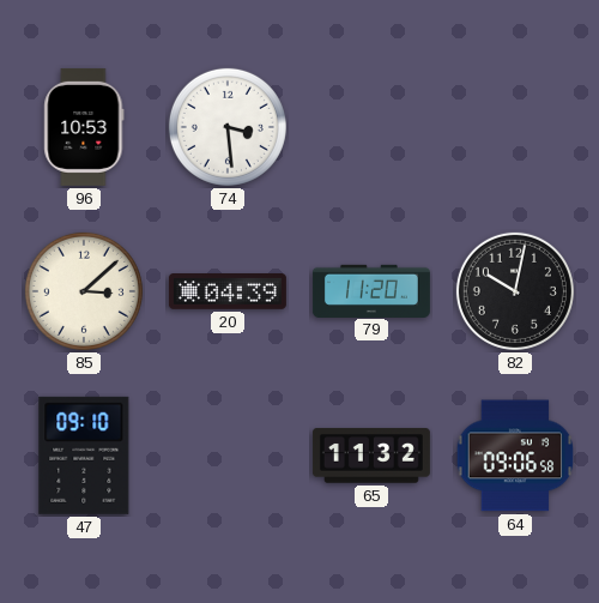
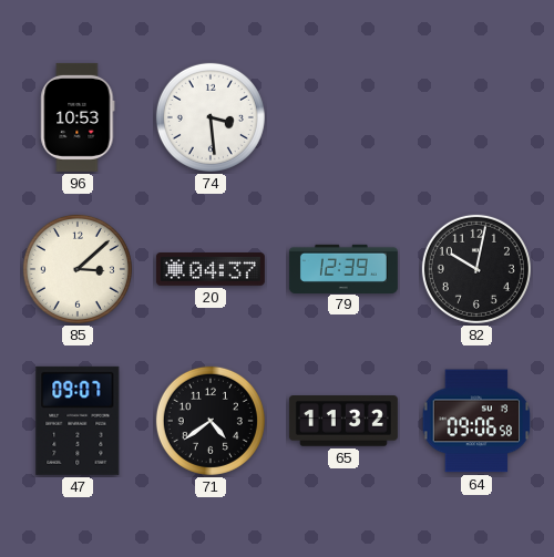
20: 04:39 -> 04:37
79: 11:20 -> 12:39
47: 09:10 -> 09:07
71: none -> 4:39
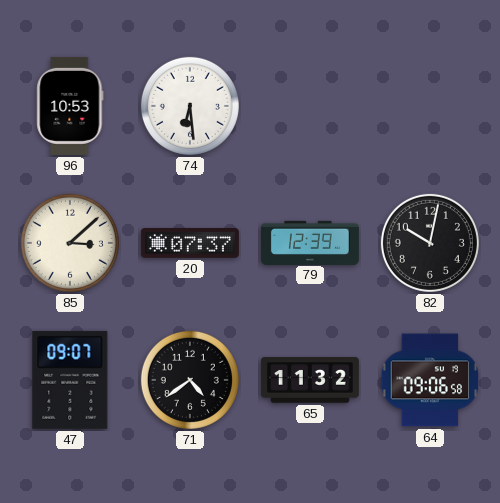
74: 3:29 -> 6:29
20: 04:37 -> 07:37
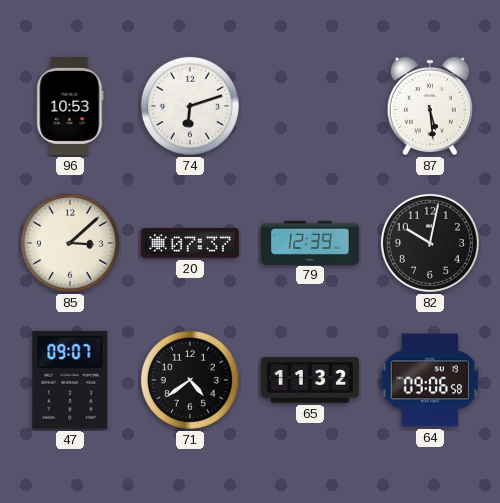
74: 6:29 -> 6:12
87: none -> 5:29
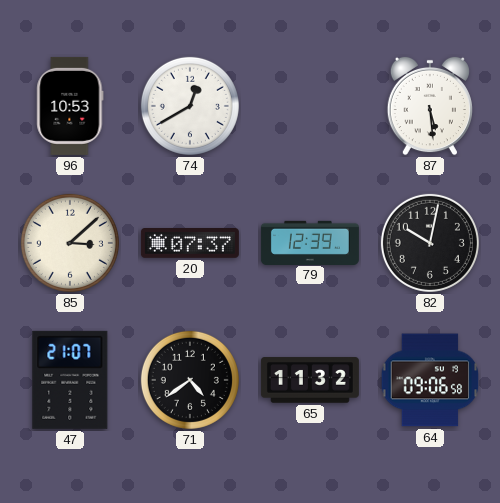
74: 6:12 -> 12:40
47: 09:07 -> 21:07
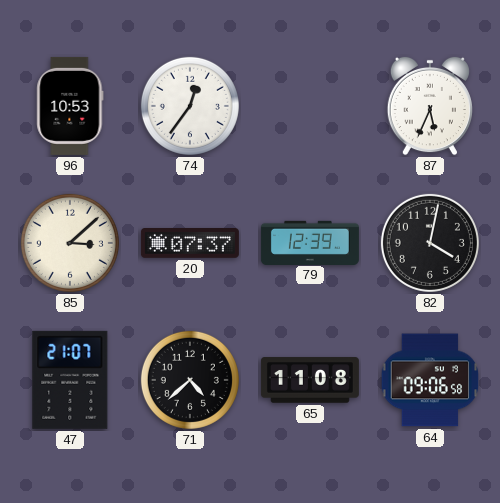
74: 12:40 -> 12:36
87: 5:29 -> 5:34
82: 10:02 -> 4:02
71: 4:39 -> 4:38
65: 11:32 -> 11:08
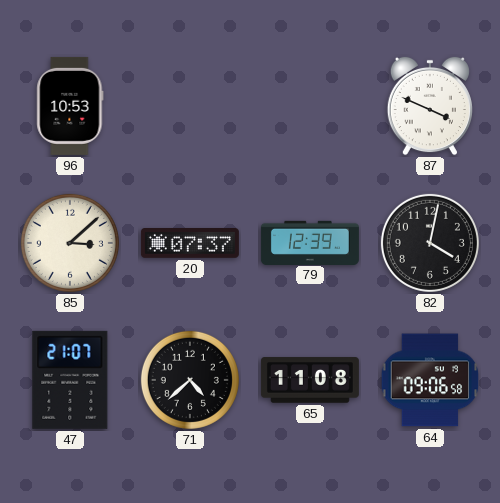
74: 12:36 -> none
87: 5:34 -> 3:49
